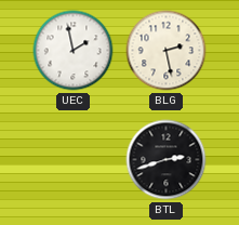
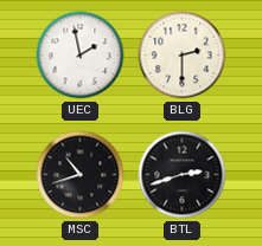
BLG: 2:28 -> 2:30
MSC: none -> 10:42
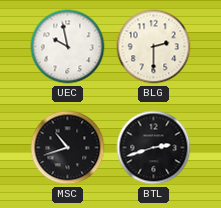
UEC: 1:58 -> 9:58
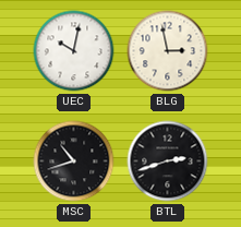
UEC: 9:58 -> 10:02
BLG: 2:30 -> 2:58
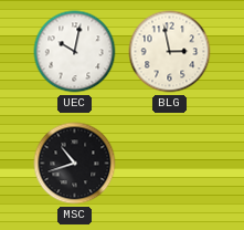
BTL: 2:42 -> none
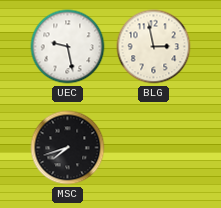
UEC: 10:02 -> 9:28
MSC: 10:42 -> 7:42
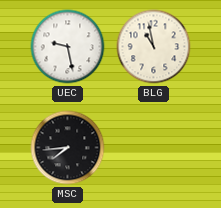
BLG: 2:58 -> 10:58
MSC: 7:42 -> 7:44
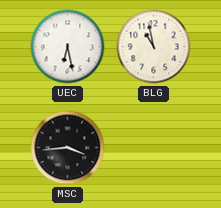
UEC: 9:28 -> 6:28
MSC: 7:44 -> 3:44
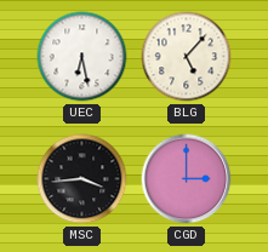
BLG: 10:58 -> 5:07
CGD: none -> 3:00
